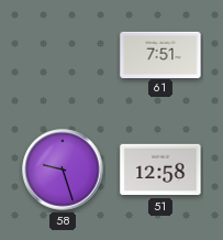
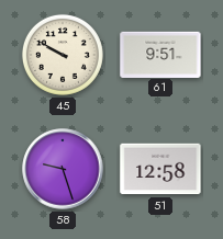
45: none -> 9:50
61: 7:51 -> 9:51
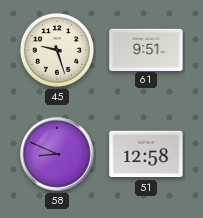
45: 9:50 -> 9:27
58: 9:27 -> 8:49
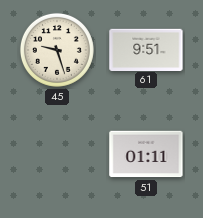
58: 8:49 -> none
51: 12:58 -> 01:11
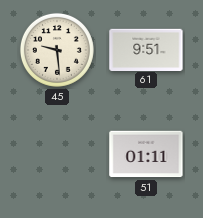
45: 9:27 -> 9:29
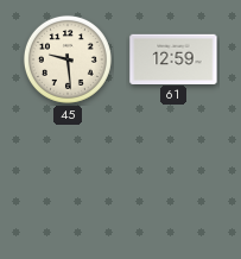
61: 9:51 -> 12:59
51: 01:11 -> none
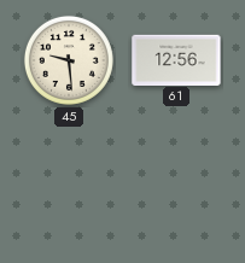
61: 12:59 -> 12:56
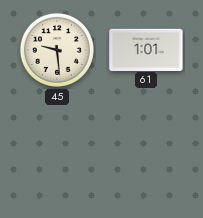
61: 12:56 -> 1:01
